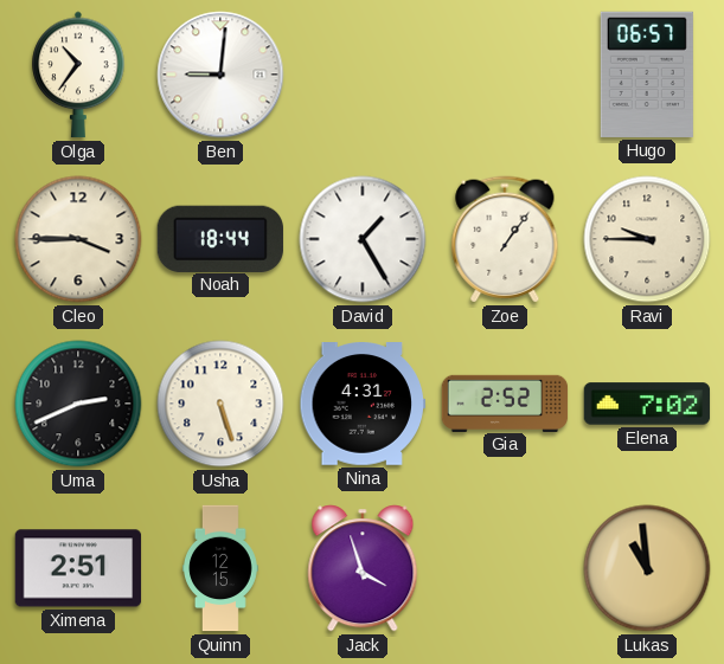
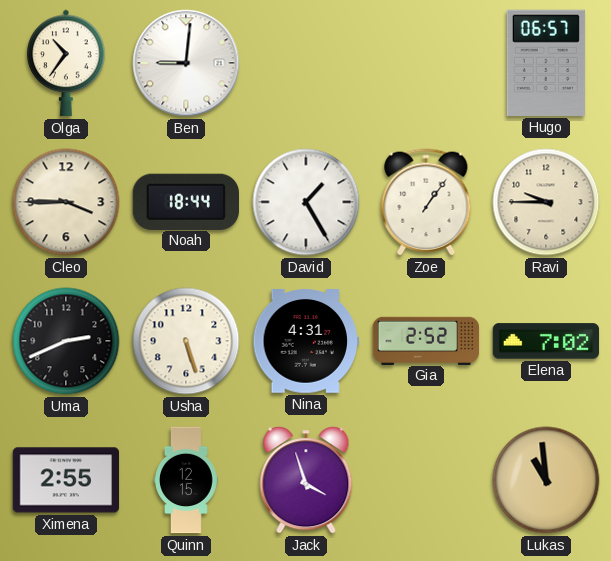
Ximena: 2:51 -> 2:55
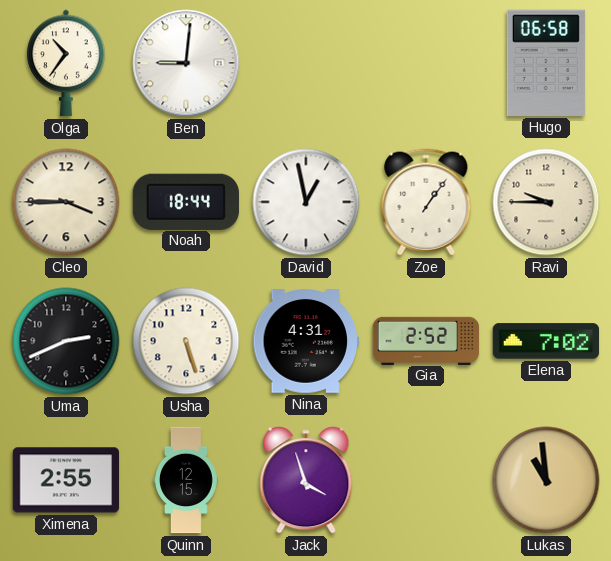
Hugo: 06:57 -> 06:58
David: 1:25 -> 12:58
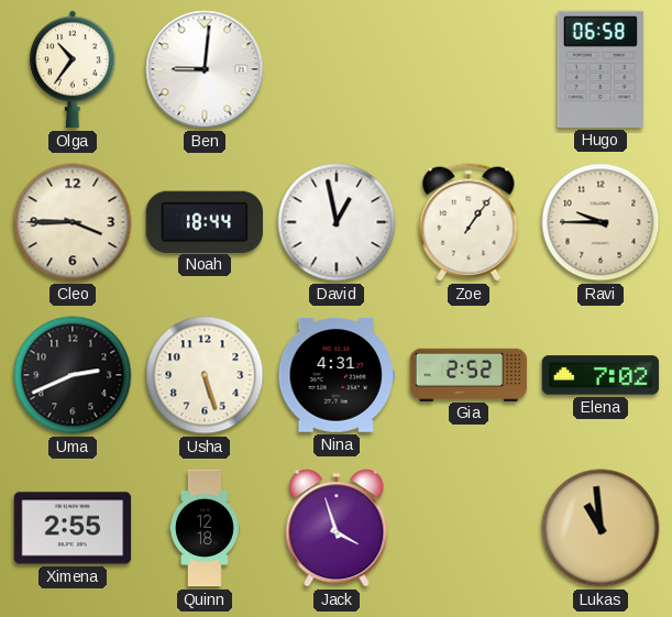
Quinn: 12:15 -> 12:18
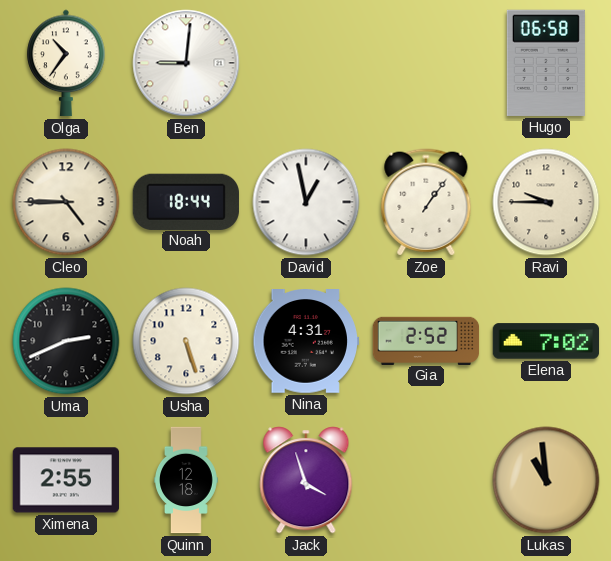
Cleo: 3:45 -> 4:45
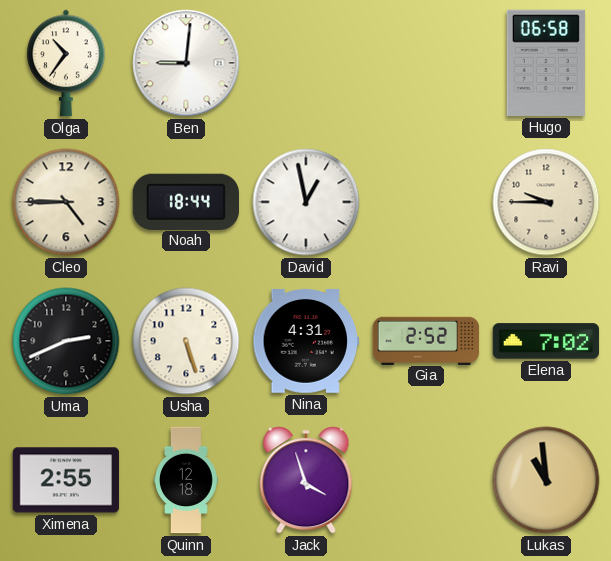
Zoe: 1:06 -> none
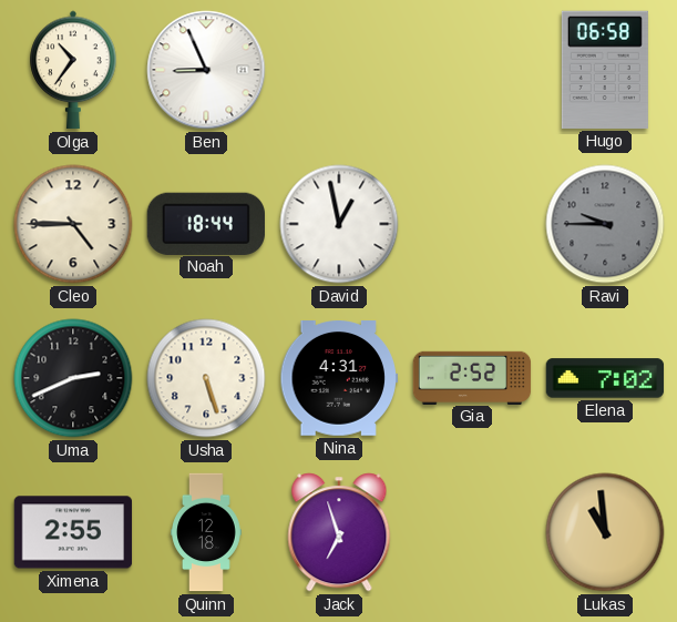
Ben: 9:01 -> 8:56
Ravi dial: cream -> grey
Jack: 3:57 -> 6:57
